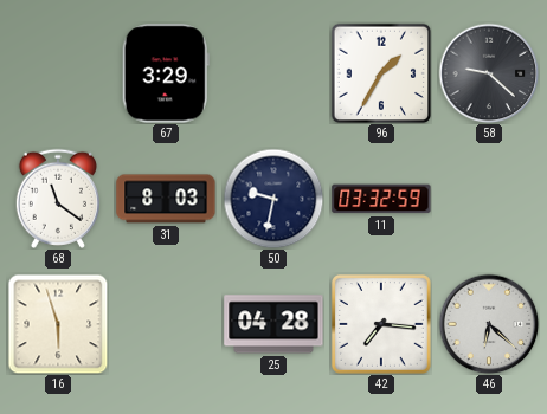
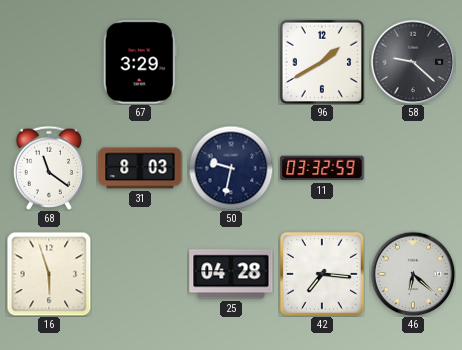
96: 1:35 -> 1:40
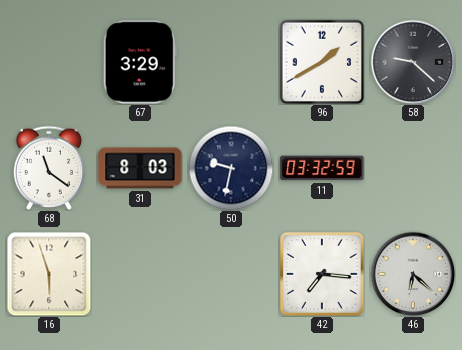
25: 04:28 -> none
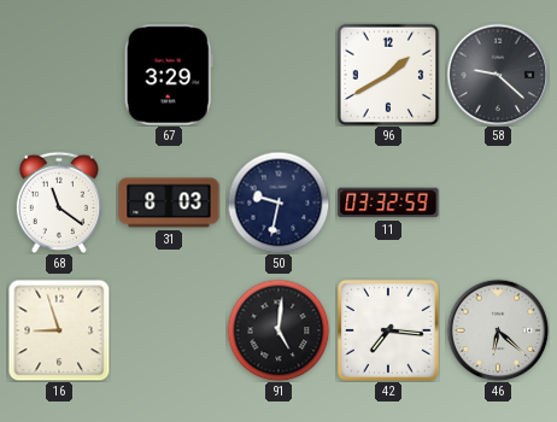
16: 5:57 -> 8:57
91: none -> 5:01
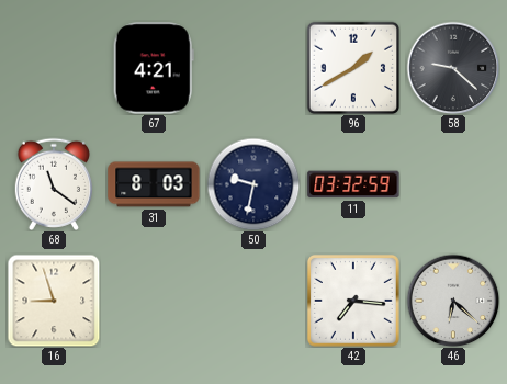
67: 3:29 -> 4:21
91: 5:01 -> none
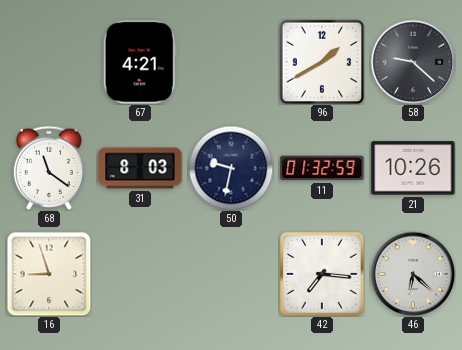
11: 03:32 -> 01:32
21: none -> 10:26
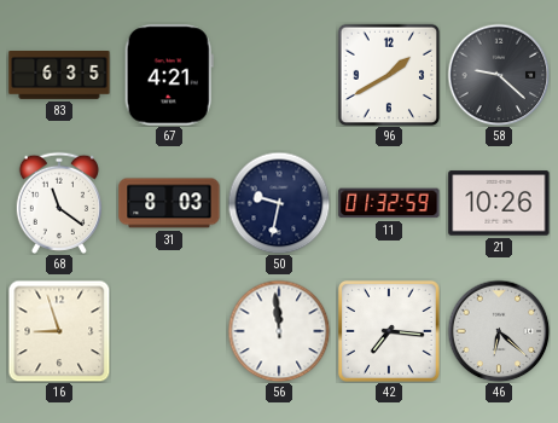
83: none -> 6:35
56: none -> 11:59
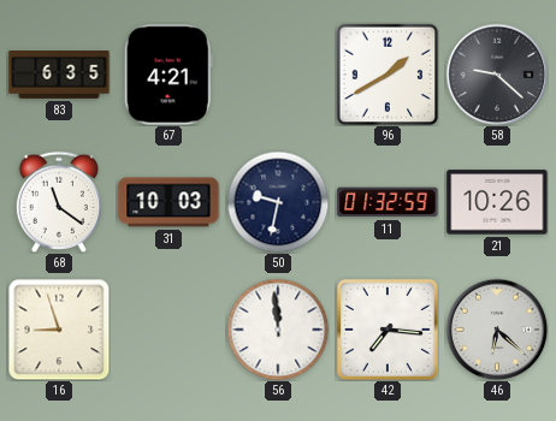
31: 8:03 -> 10:03
